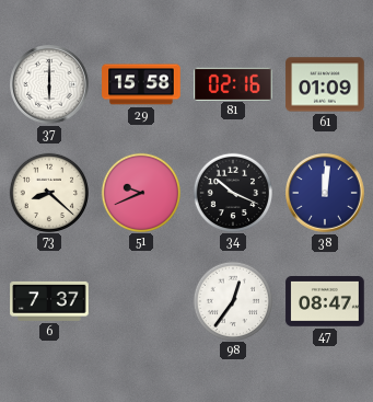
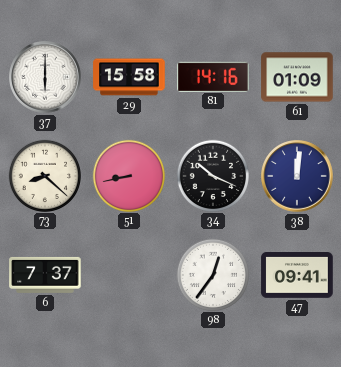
81: 02:16 -> 14:16
51: 9:41 -> 8:43
47: 08:47 -> 09:41
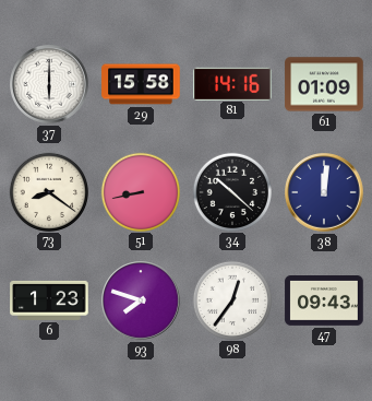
73: 8:22 -> 8:21
34: 10:19 -> 10:22
6: 7:37 -> 1:23
93: none -> 7:48
47: 09:41 -> 09:43
